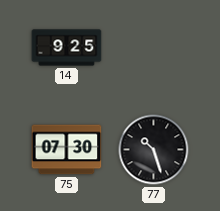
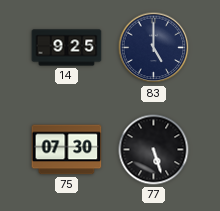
83: none -> 5:00
77: 10:27 -> 5:27
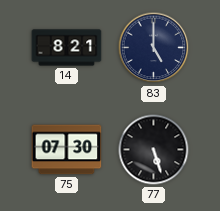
14: 9:25 -> 8:21
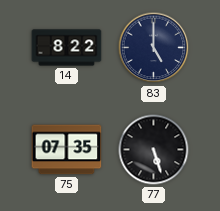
14: 8:21 -> 8:22
75: 07:30 -> 07:35
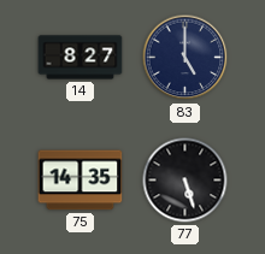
14: 8:22 -> 8:27
75: 07:35 -> 14:35
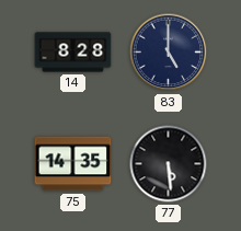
14: 8:27 -> 8:28
77: 5:27 -> 5:29
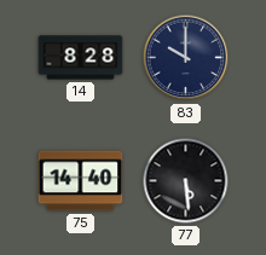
83: 5:00 -> 10:00
75: 14:35 -> 14:40
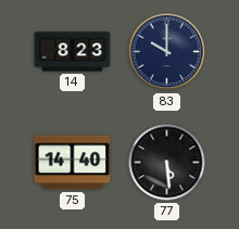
14: 8:28 -> 8:23
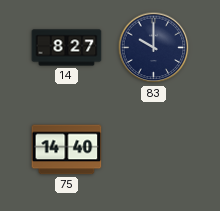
14: 8:23 -> 8:27
77: 5:29 -> none
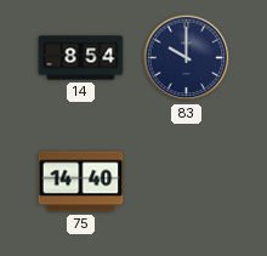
14: 8:27 -> 8:54
